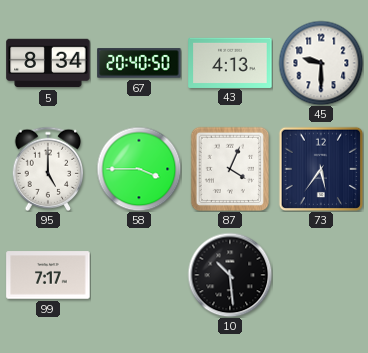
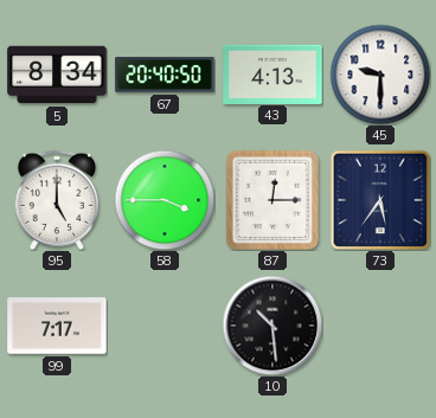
87: 4:04 -> 12:15
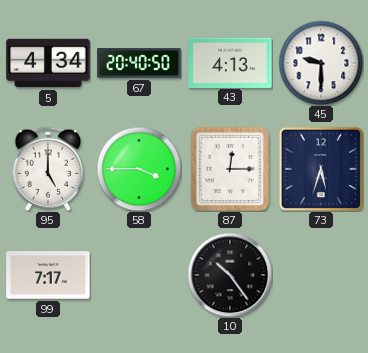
5: 8:34 -> 4:34
73: 5:36 -> 5:33
10: 10:29 -> 10:24
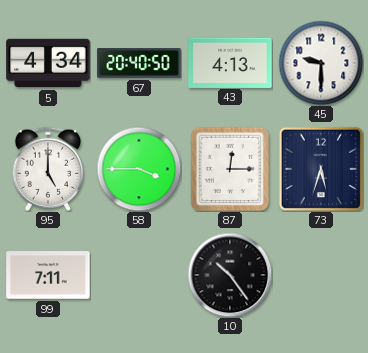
99: 7:17 -> 7:11
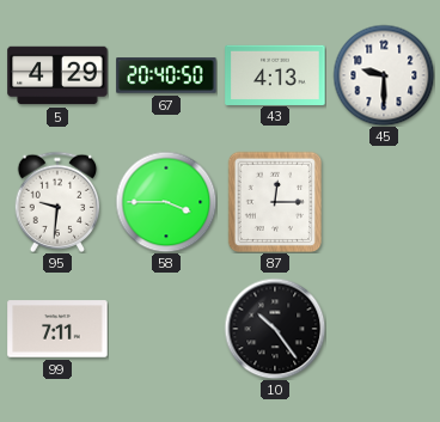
5: 4:34 -> 4:29
95: 5:00 -> 9:31
73: 5:33 -> none
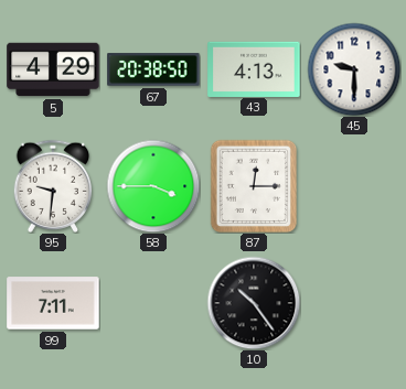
67: 20:40 -> 20:38
